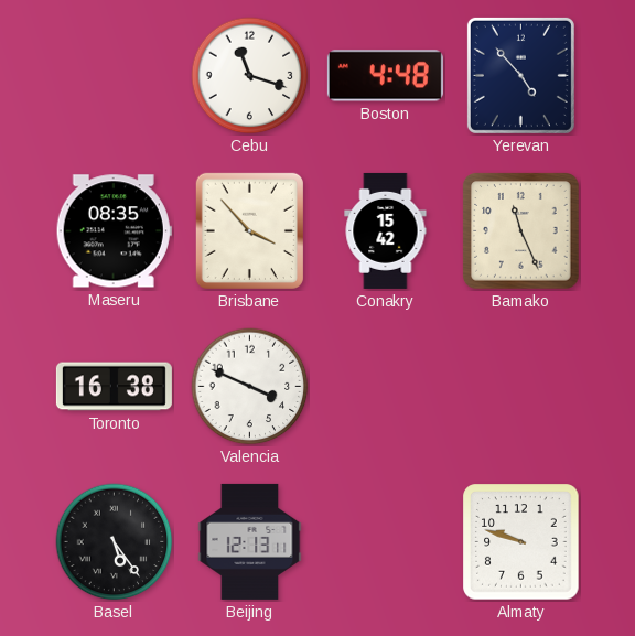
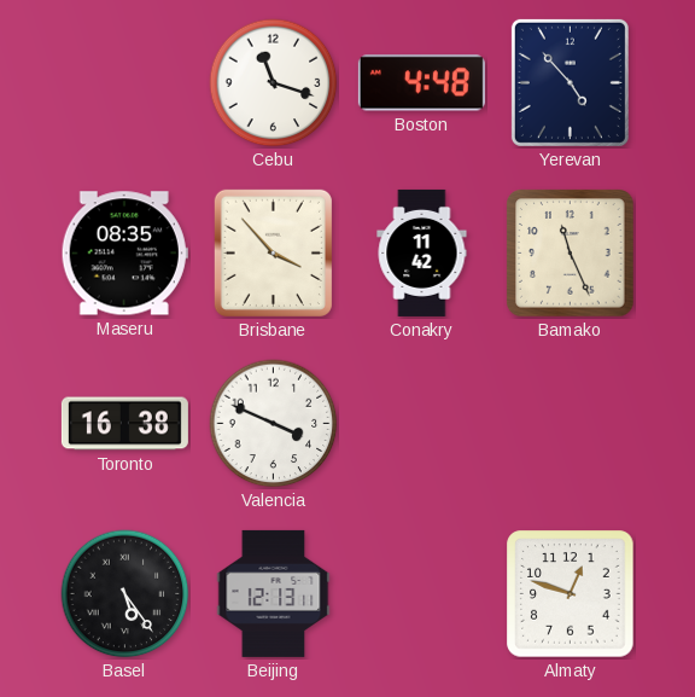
Conakry: 15:42 -> 11:42
Almaty: 9:48 -> 12:48
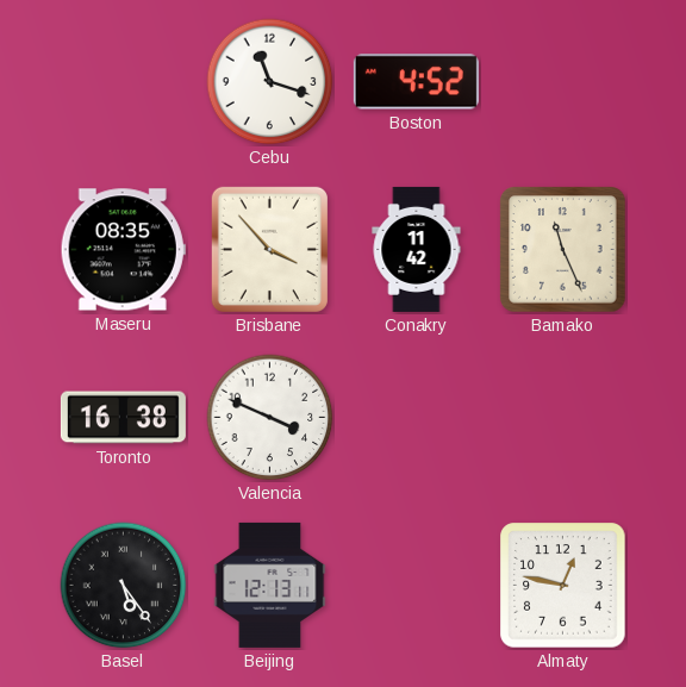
Boston: 4:48 -> 4:52
Yerevan: 4:53 -> none
Almaty: 12:48 -> 12:47
